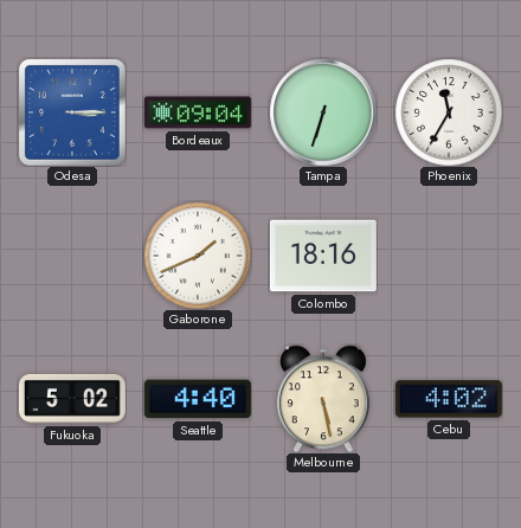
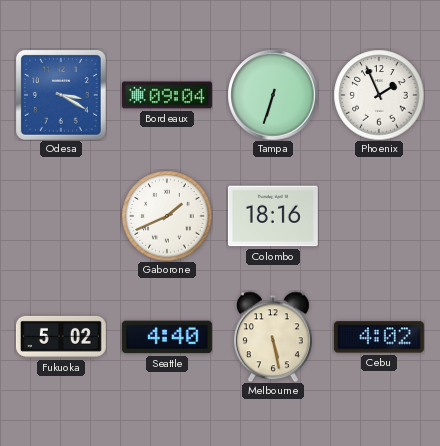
Odesa: 3:15 -> 3:20
Phoenix: 11:35 -> 1:56
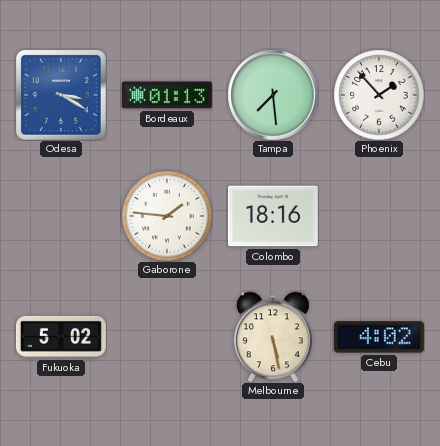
Bordeaux: 09:04 -> 01:13
Tampa: 6:33 -> 7:29
Phoenix: 1:56 -> 1:53
Gaborone: 1:41 -> 1:46
Seattle: 4:40 -> none
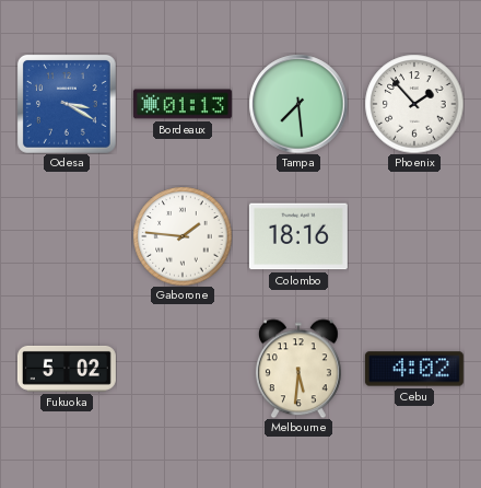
Melbourne: 5:28 -> 5:31
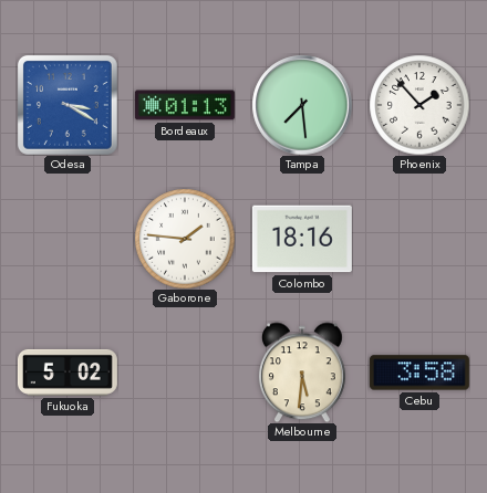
Cebu: 4:02 -> 3:58
